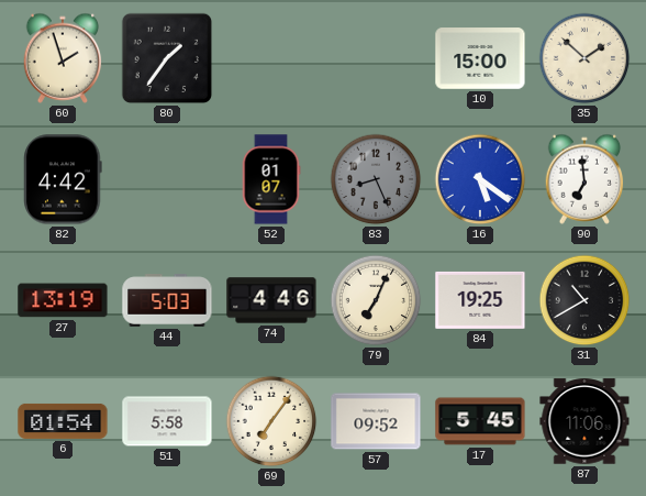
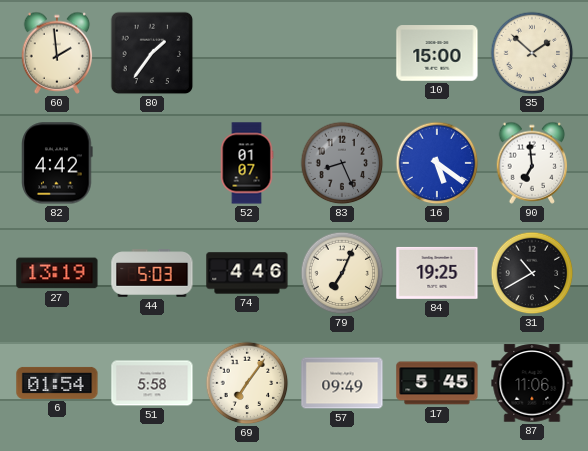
60: 1:57 -> 1:59
57: 09:52 -> 09:49
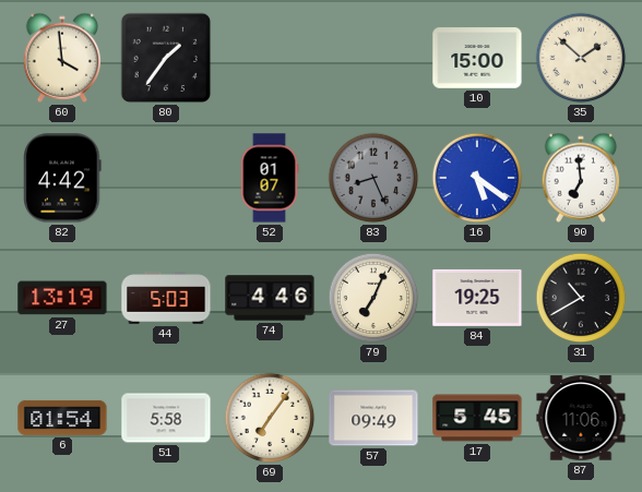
60: 1:59 -> 3:59
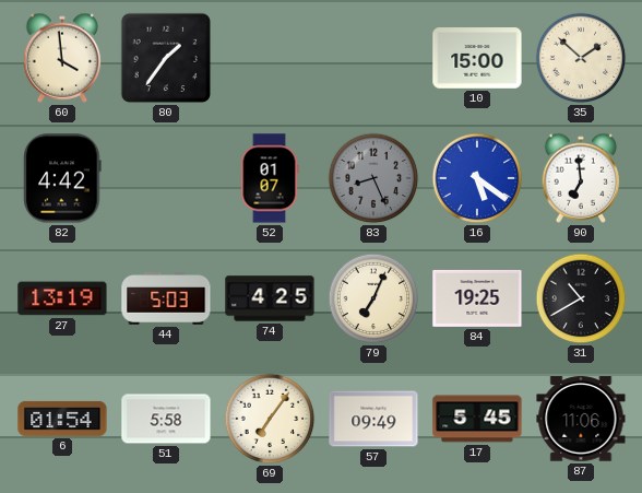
74: 4:46 -> 4:25
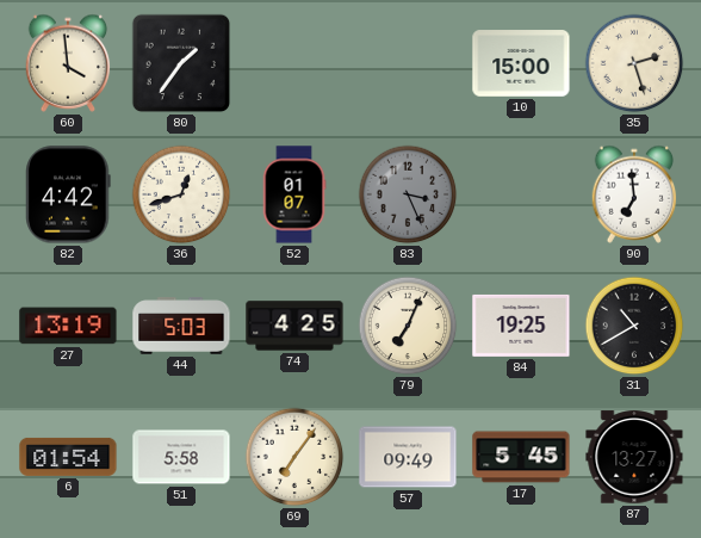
35: 1:52 -> 2:27
36: none -> 12:42
83: 8:26 -> 3:26
16: 5:21 -> none
87: 11:06 -> 13:27
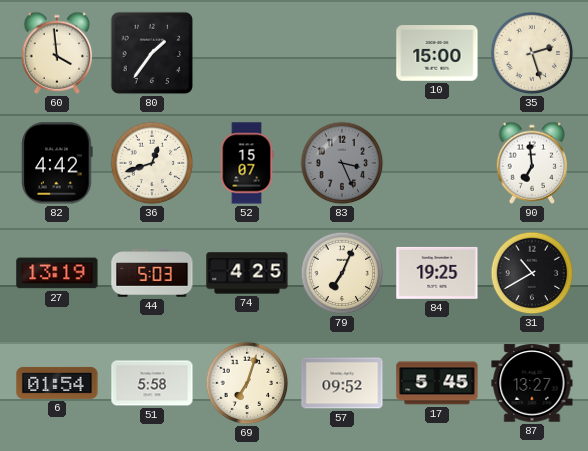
52: 01:07 -> 15:07
69: 7:06 -> 7:03
57: 09:49 -> 09:52
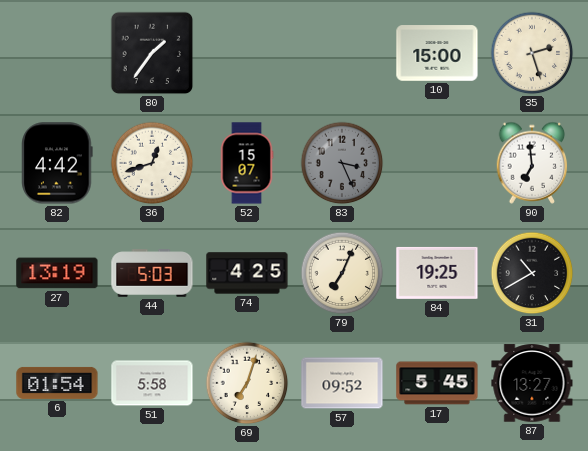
60: 3:59 -> none
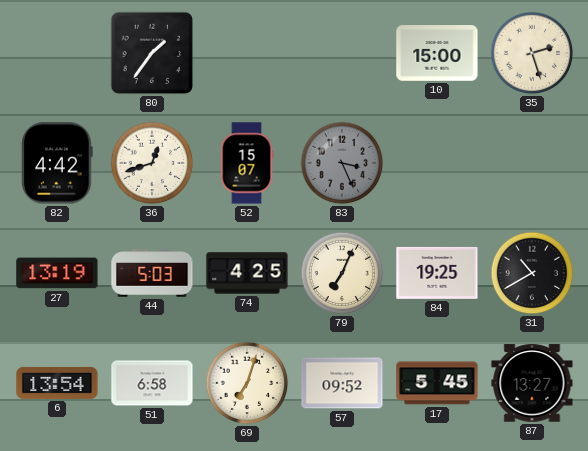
90: 6:59 -> none
6: 01:54 -> 13:54
51: 5:58 -> 6:58
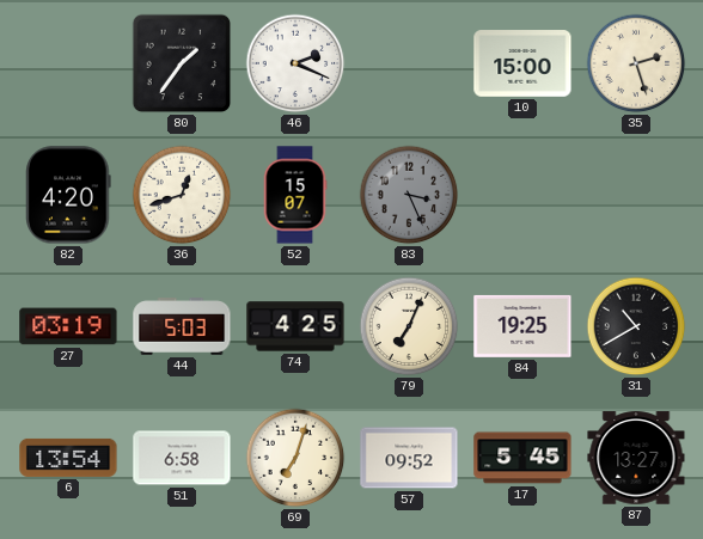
46: none -> 2:19
82: 4:42 -> 4:20
27: 13:19 -> 03:19
